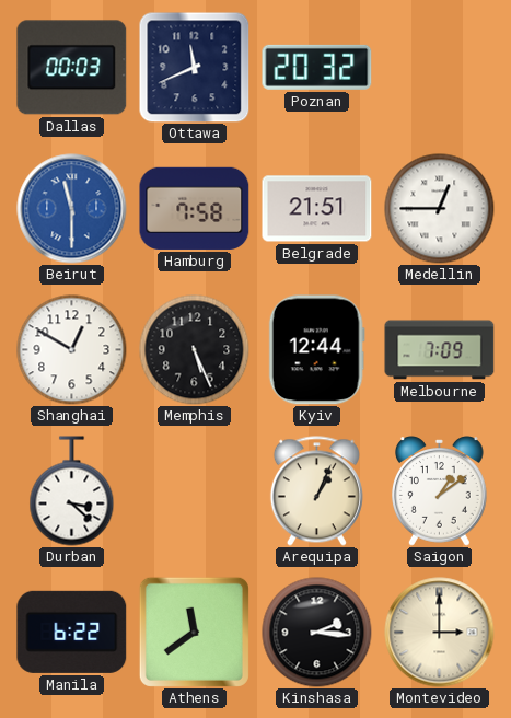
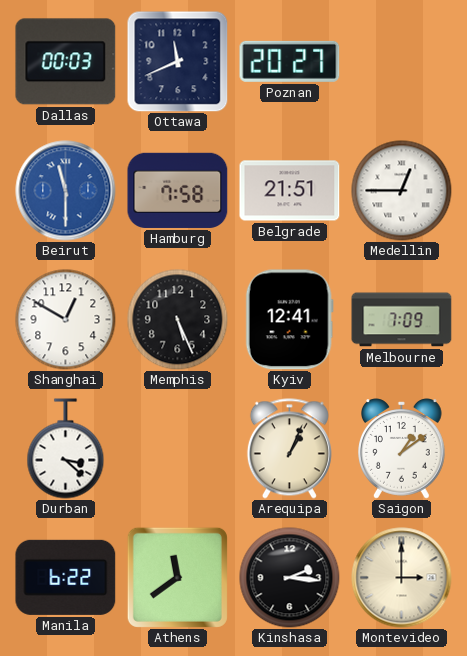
Poznan: 20:32 -> 20:27
Kyiv: 12:44 -> 12:41
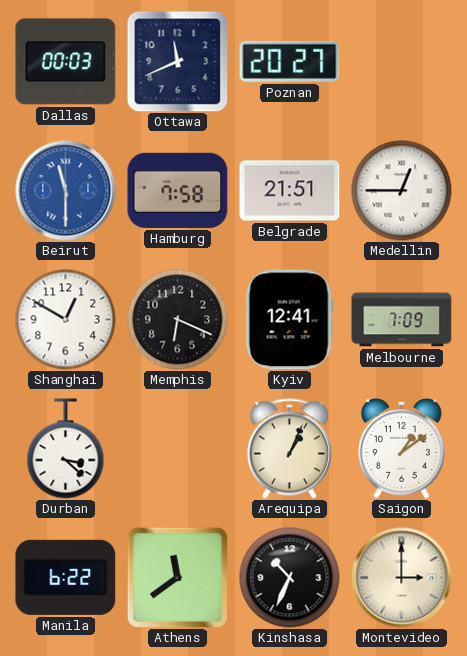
Memphis: 5:26 -> 6:19
Kinshasa: 2:16 -> 10:34
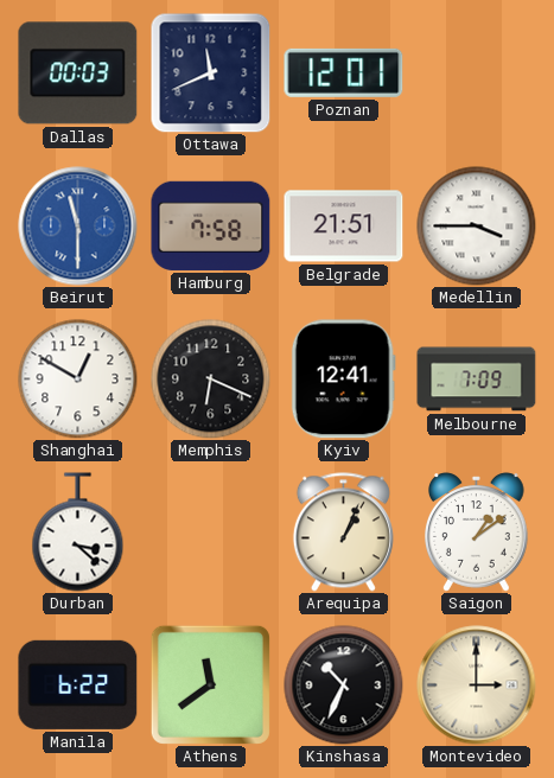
Poznan: 20:27 -> 12:01
Medellin: 12:45 -> 3:45
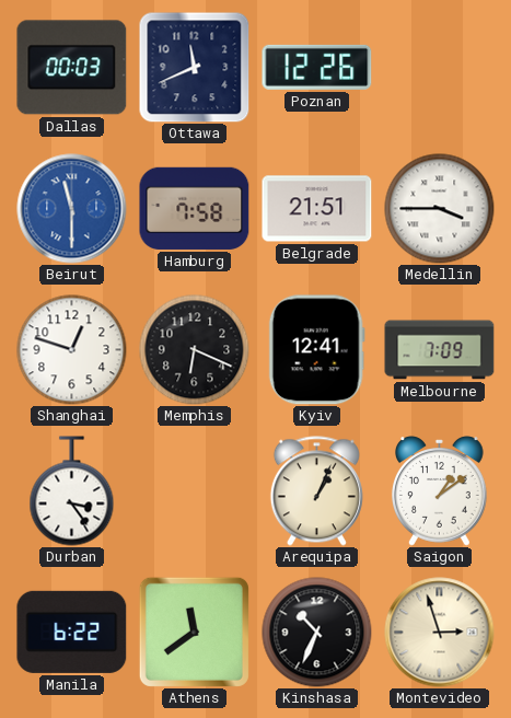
Poznan: 12:01 -> 12:26
Shanghai: 12:50 -> 12:48
Durban: 3:22 -> 3:24
Montevideo: 3:00 -> 2:57
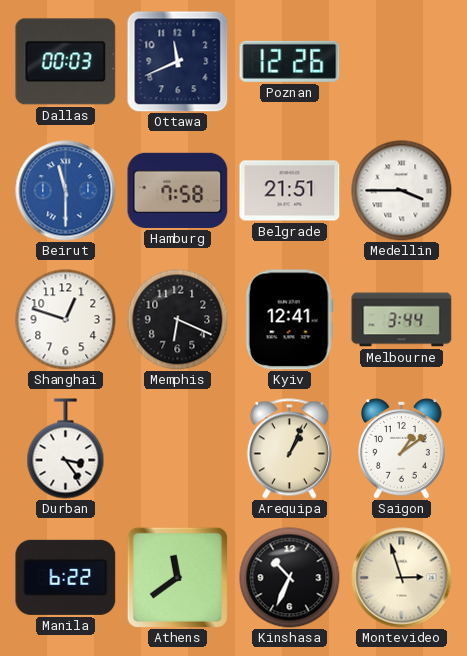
Melbourne: 7:09 -> 3:44
